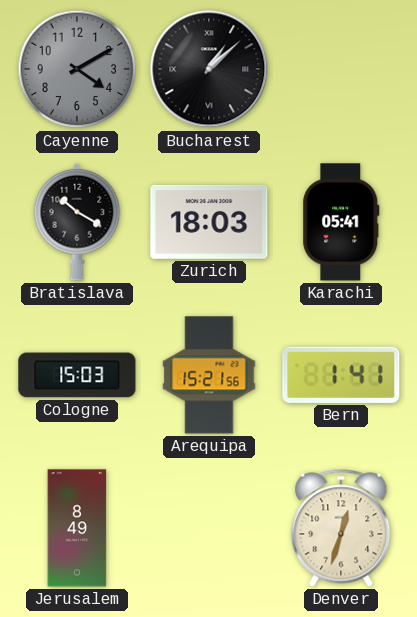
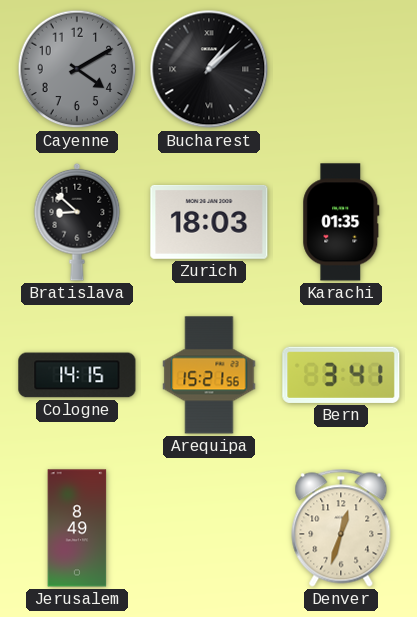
Bratislava: 10:20 -> 8:52
Karachi: 05:41 -> 01:35
Cologne: 15:03 -> 14:15
Bern: 1:41 -> 3:41
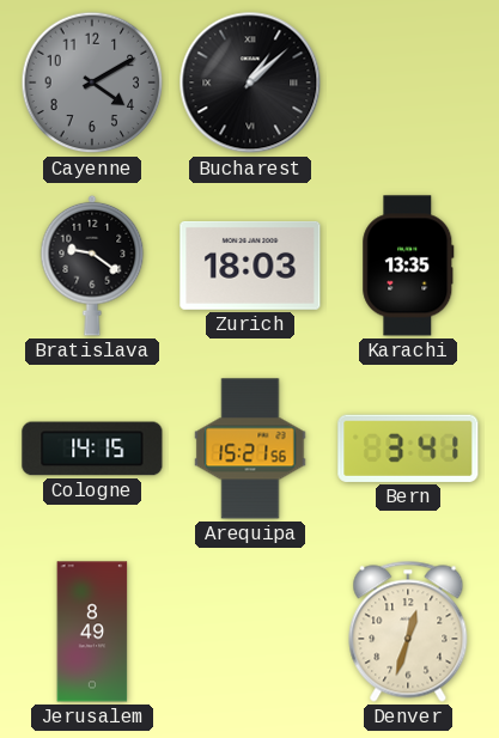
Bratislava: 8:52 -> 9:21
Karachi: 01:35 -> 13:35
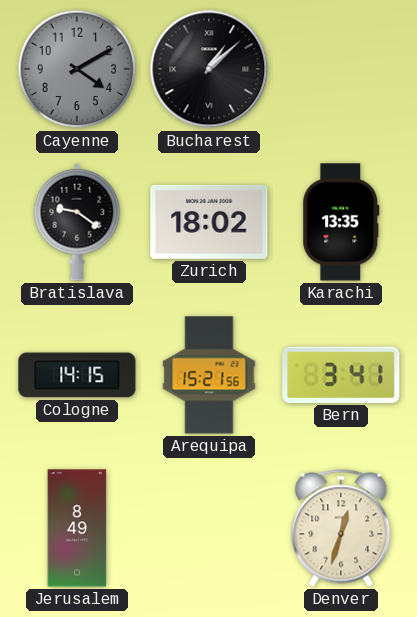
Zurich: 18:03 -> 18:02
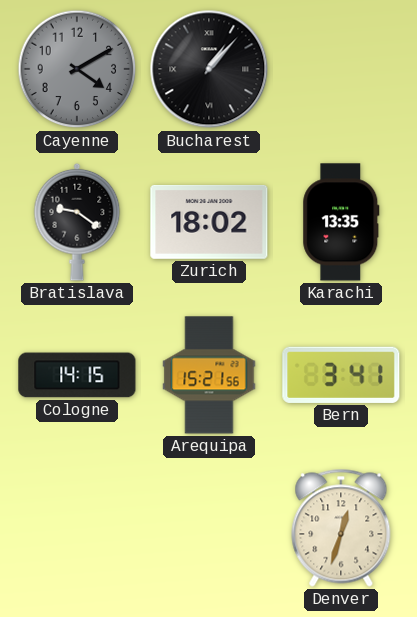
Bucharest: 1:08 -> 1:07
Jerusalem: 8:49 -> none
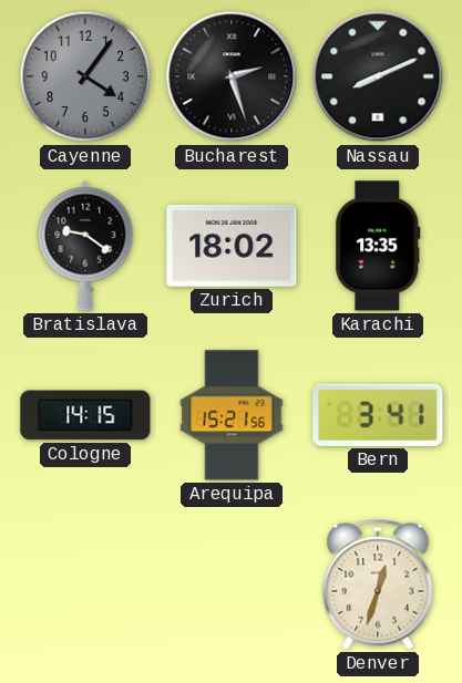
Cayenne: 4:10 -> 4:06
Bucharest: 1:07 -> 2:27
Nassau: none -> 8:11
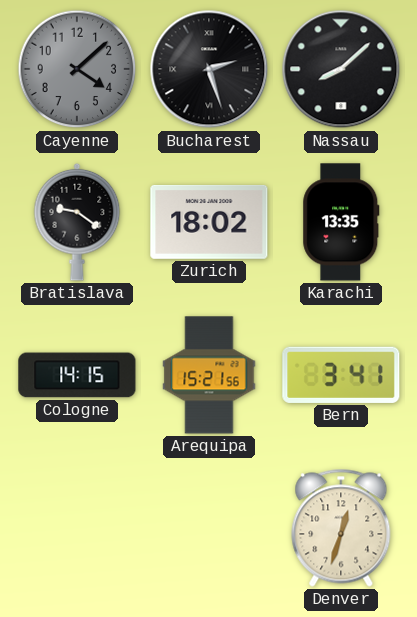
Cayenne: 4:06 -> 4:08
Nassau: 8:11 -> 8:08
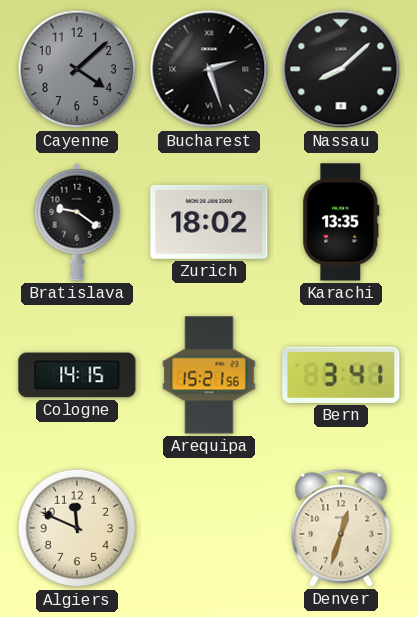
Algiers: none -> 11:49
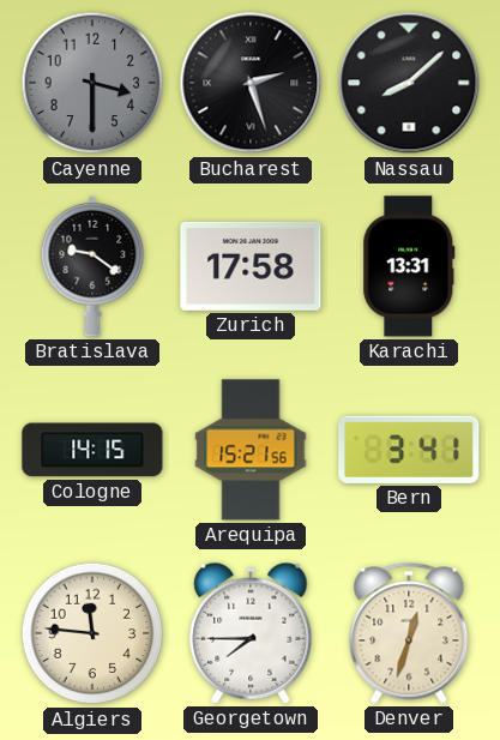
Cayenne: 4:08 -> 3:30
Zurich: 18:02 -> 17:58
Karachi: 13:35 -> 13:31
Algiers: 11:49 -> 11:46
Georgetown: none -> 7:45
